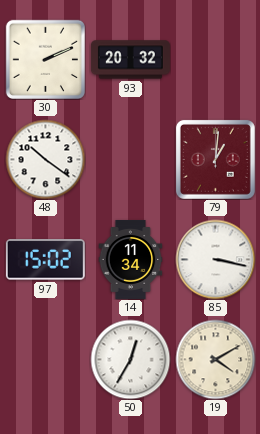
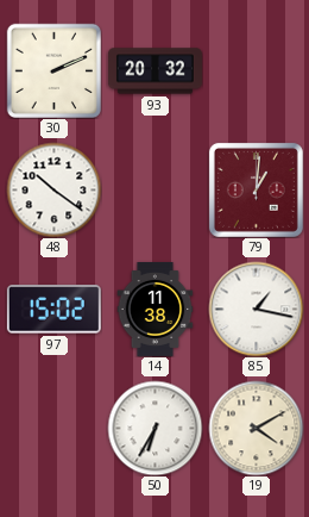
14: 11:34 -> 11:38
85: 3:17 -> 1:17
50: 12:35 -> 6:35
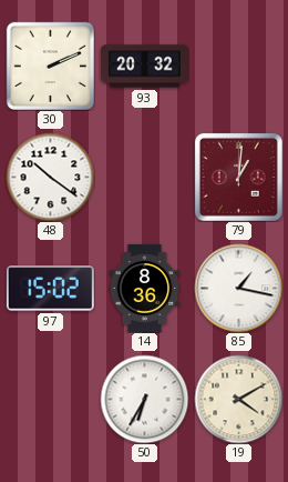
14: 11:38 -> 8:36
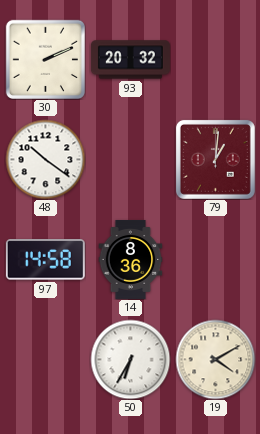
97: 15:02 -> 14:58
85: 1:17 -> none
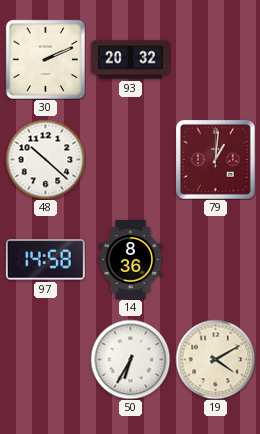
48: 10:21 -> 10:22
